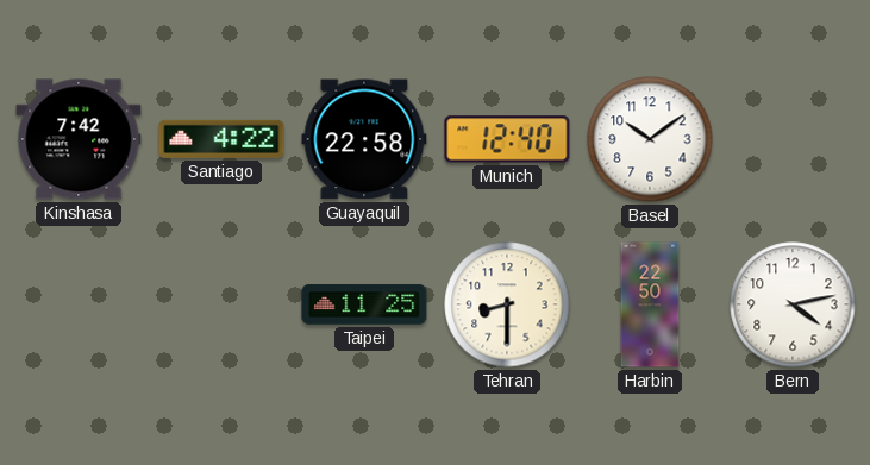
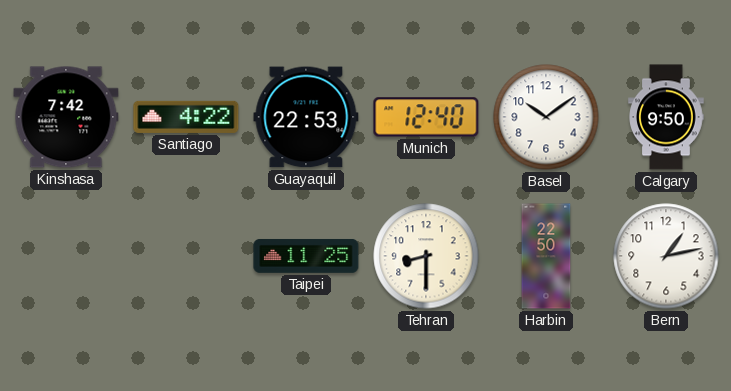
Guayaquil: 22:58 -> 22:53
Calgary: none -> 9:50
Bern: 4:13 -> 1:13
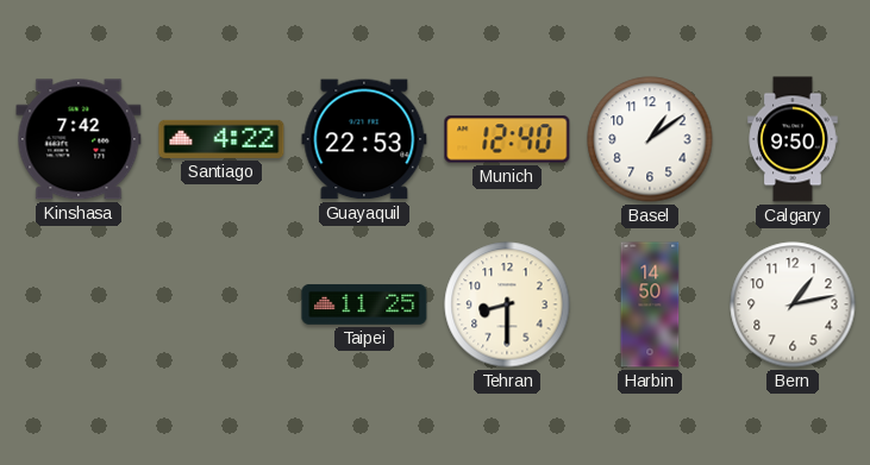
Basel: 10:09 -> 1:09
Harbin: 22:50 -> 14:50
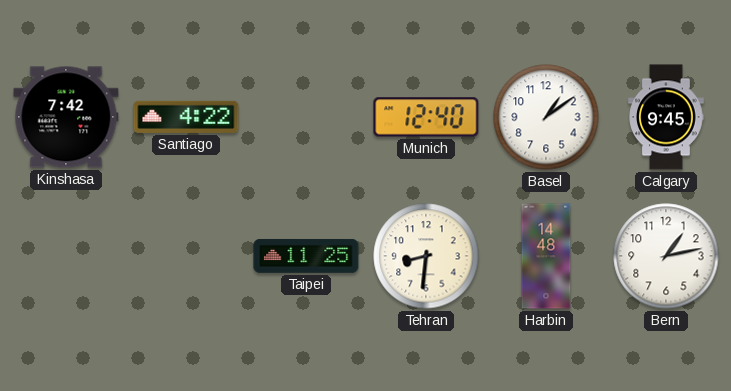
Guayaquil: 22:53 -> none
Calgary: 9:50 -> 9:45
Tehran: 8:30 -> 8:31
Harbin: 14:50 -> 14:48
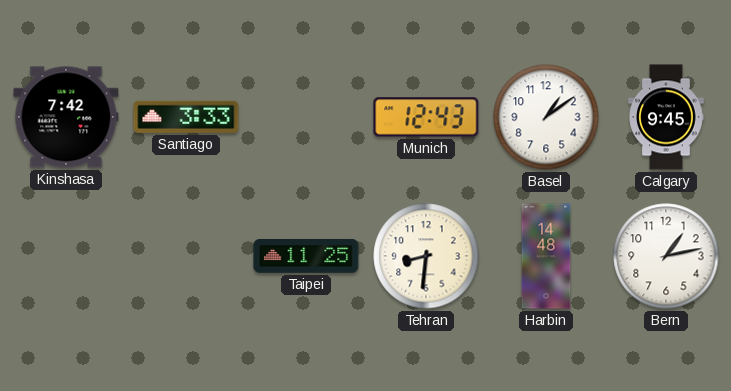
Santiago: 4:22 -> 3:33
Munich: 12:40 -> 12:43
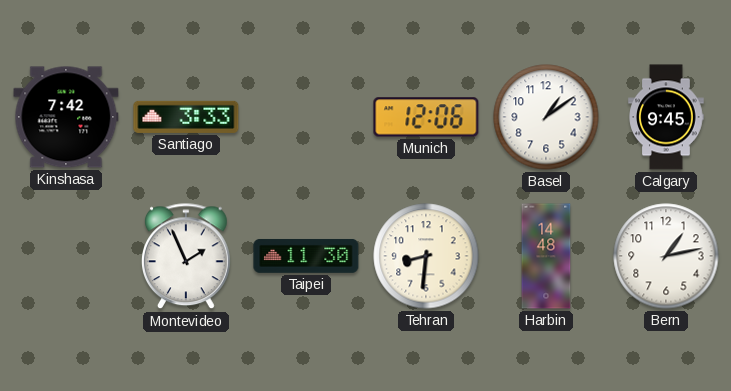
Munich: 12:43 -> 12:06
Montevideo: none -> 1:56
Taipei: 11:25 -> 11:30
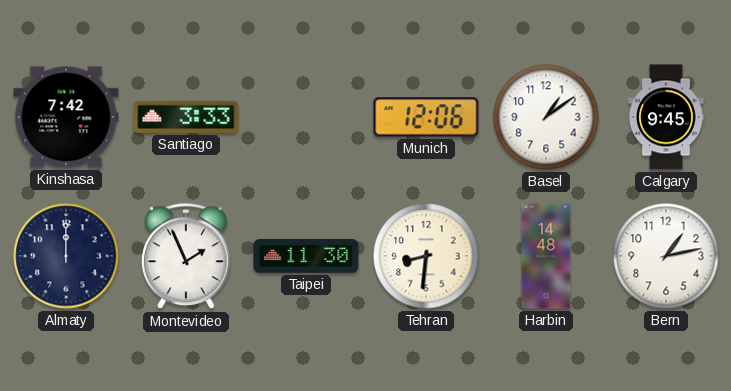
Almaty: none -> 12:00
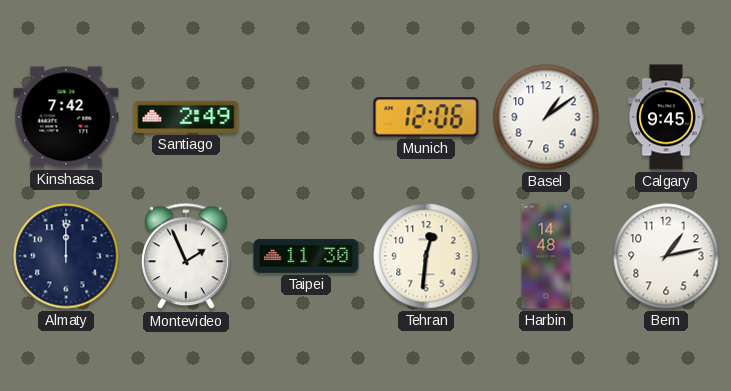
Santiago: 3:33 -> 2:49
Tehran: 8:31 -> 12:31
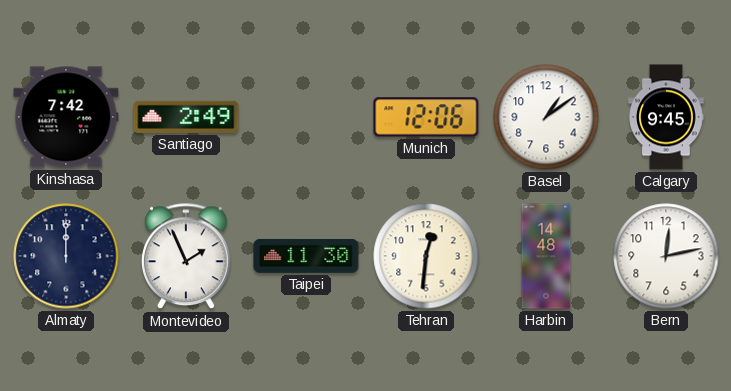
Bern: 1:13 -> 12:13
